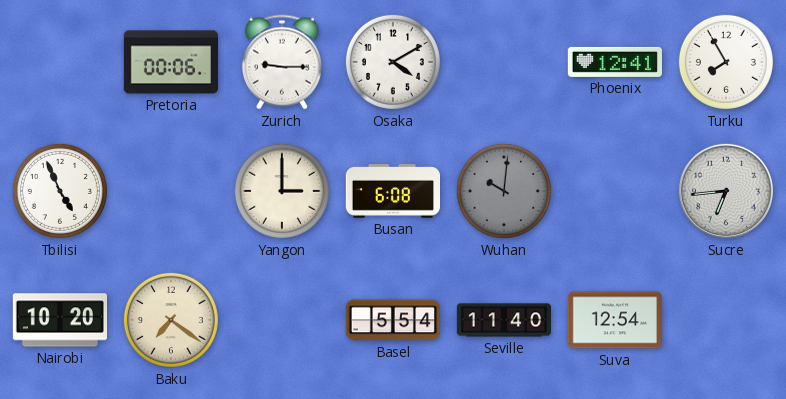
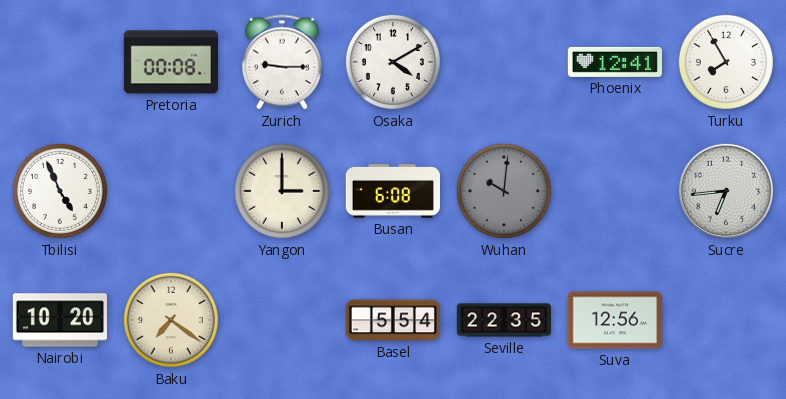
Pretoria: 00:06 -> 00:08
Seville: 11:40 -> 22:35
Suva: 12:54 -> 12:56
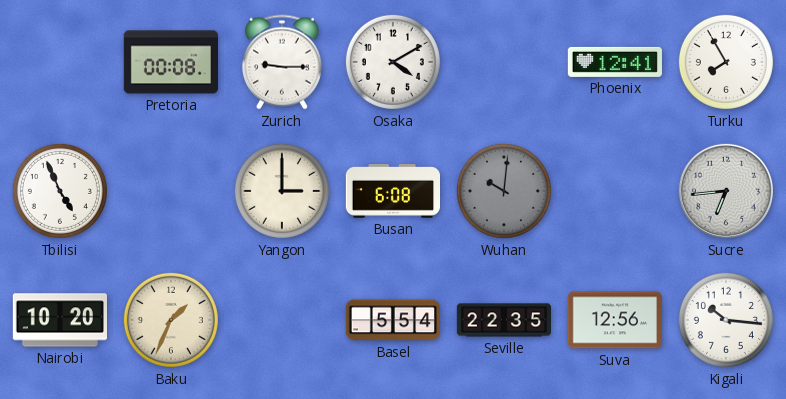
Baku: 7:21 -> 1:34
Kigali: none -> 10:16
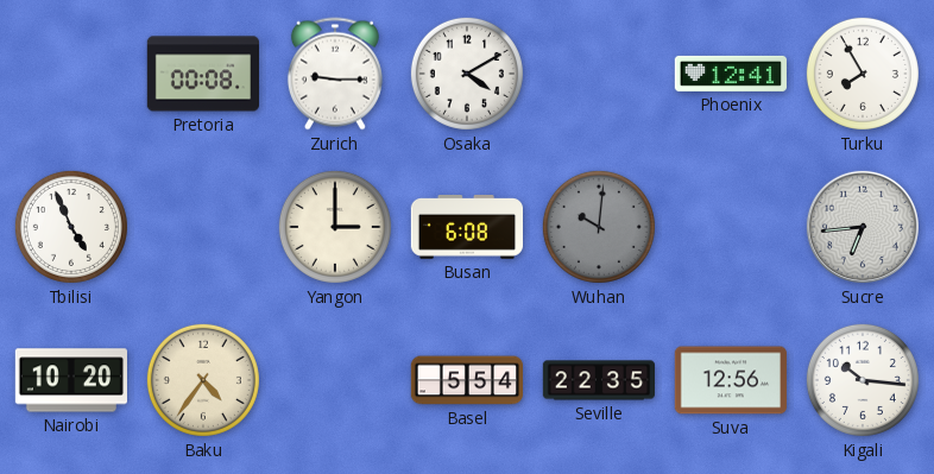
Baku: 1:34 -> 4:36
